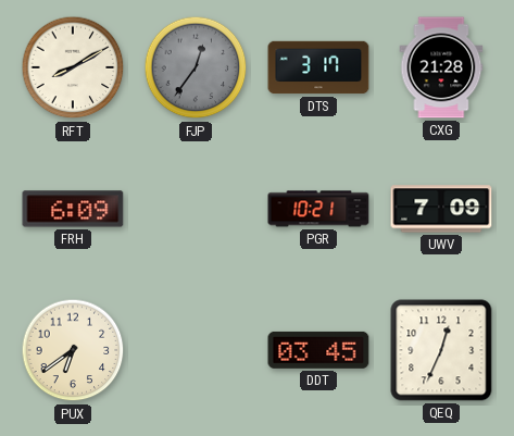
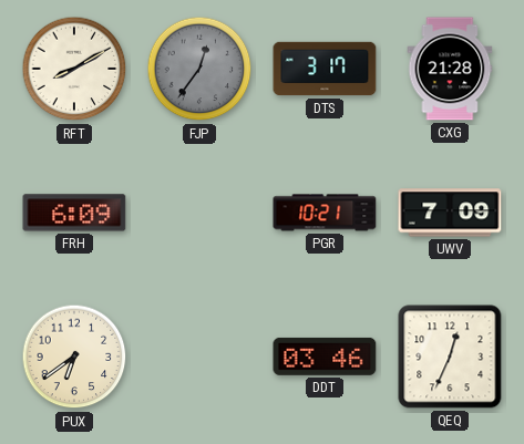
DDT: 03:45 -> 03:46
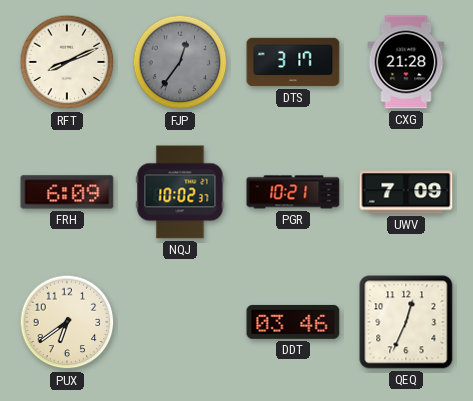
RFT: 8:10 -> 8:11
NQJ: none -> 10:02
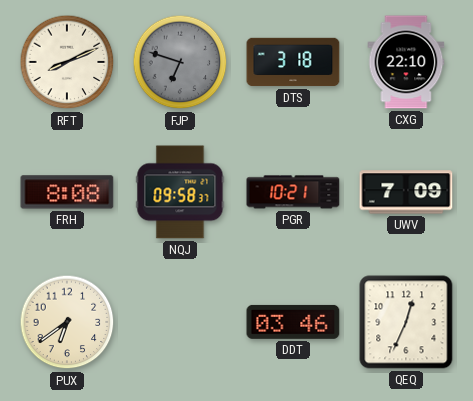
FJP: 12:36 -> 6:48
DTS: 3:17 -> 3:18
CXG: 21:28 -> 22:10
FRH: 6:09 -> 8:08
NQJ: 10:02 -> 09:58
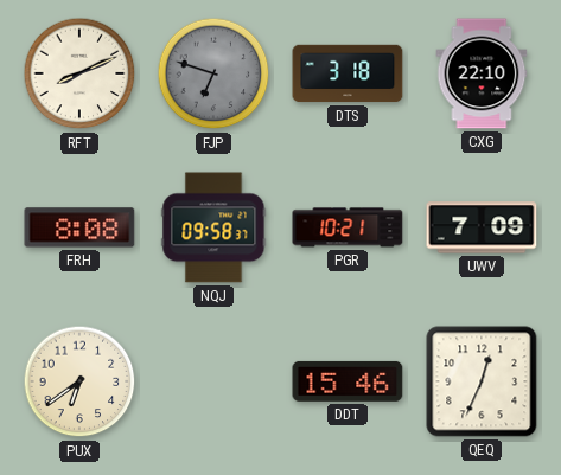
DDT: 03:46 -> 15:46
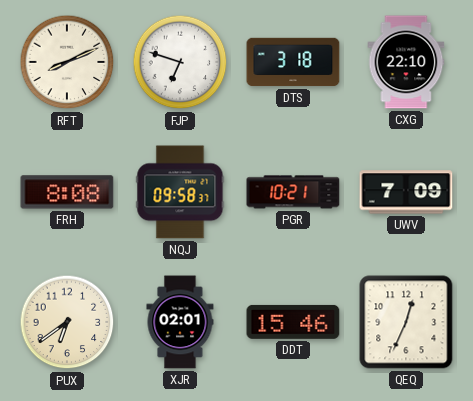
FJP dial: grey -> white
XJR: none -> 02:01
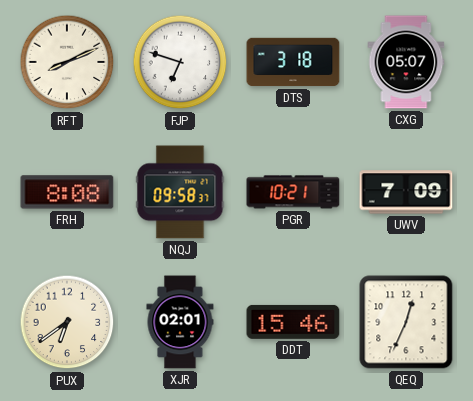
CXG: 22:10 -> 05:07
